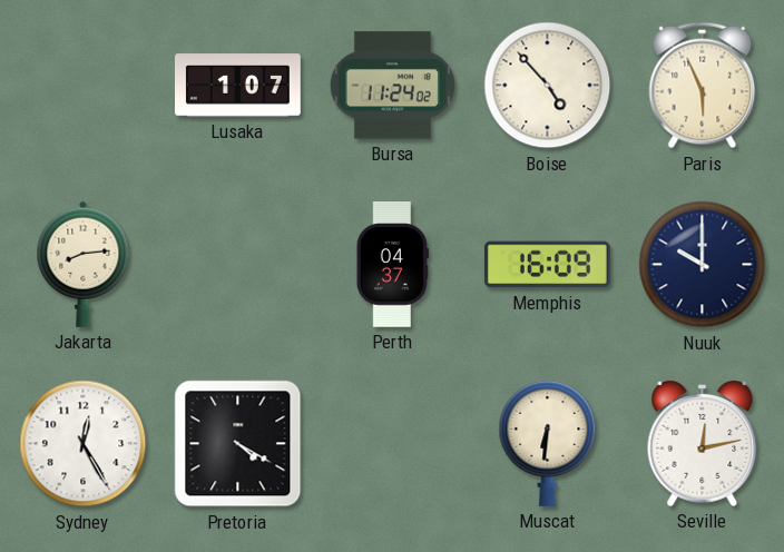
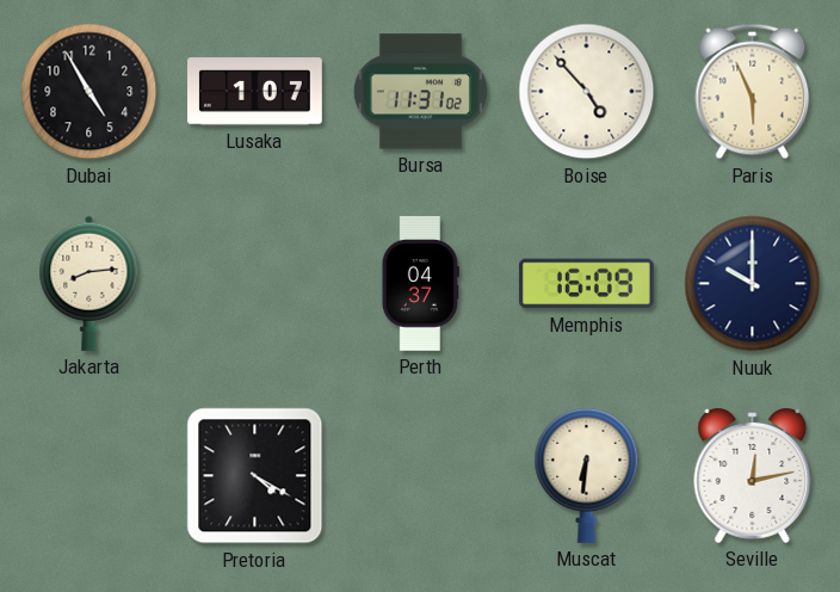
Dubai: none -> 4:55
Bursa: 11:24 -> 11:31
Sydney: 12:25 -> none
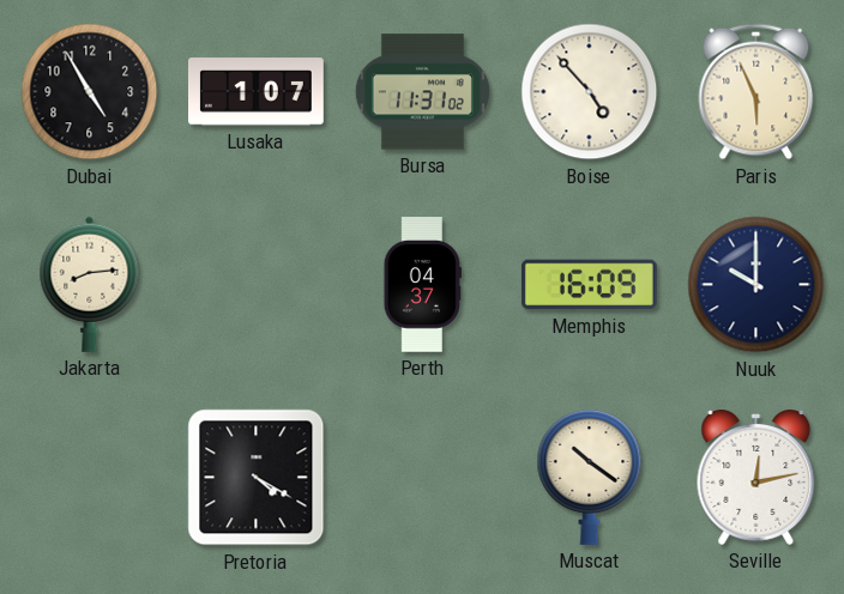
Muscat: 6:31 -> 10:21
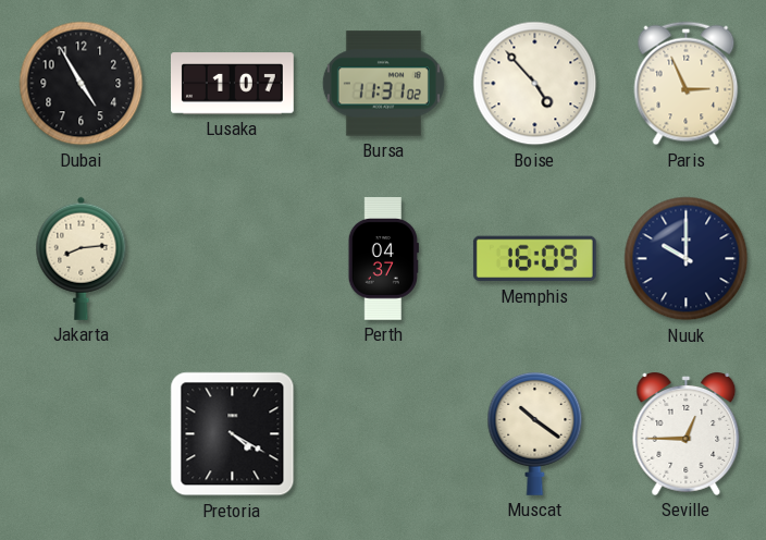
Paris: 5:56 -> 2:56
Seville: 12:13 -> 12:45
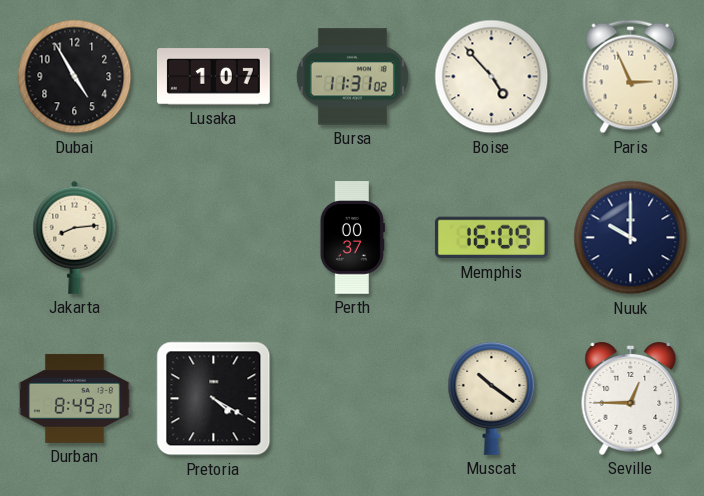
Perth: 04:37 -> 00:37
Durban: none -> 8:49
